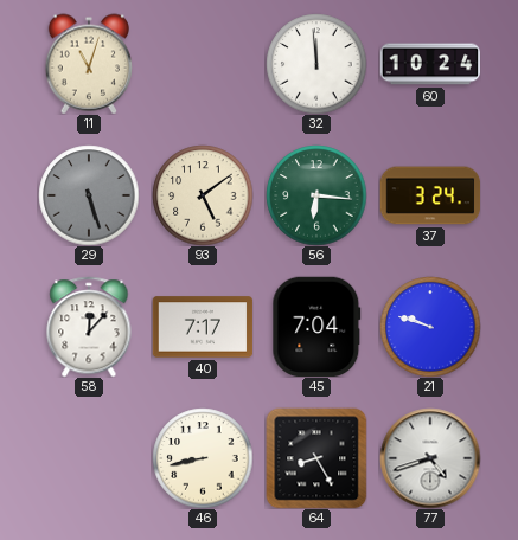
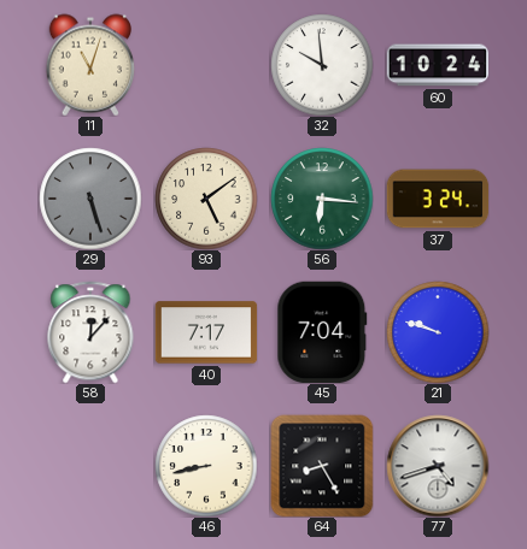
32: 11:59 -> 9:59
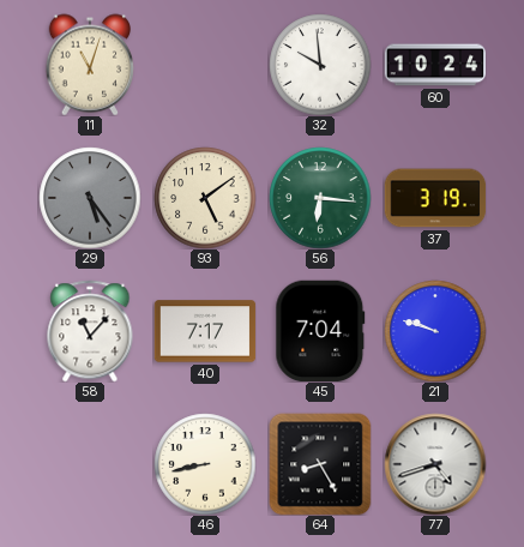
29: 5:27 -> 5:24
37: 3:24 -> 3:19
58: 12:07 -> 11:07
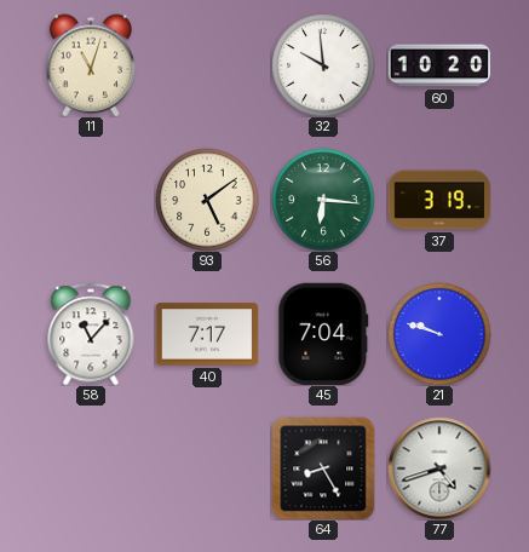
60: 10:24 -> 10:20
29: 5:24 -> none
46: 8:43 -> none
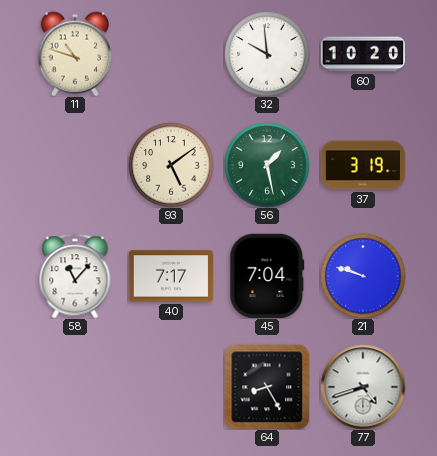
11: 11:03 -> 10:48
56: 6:16 -> 1:28
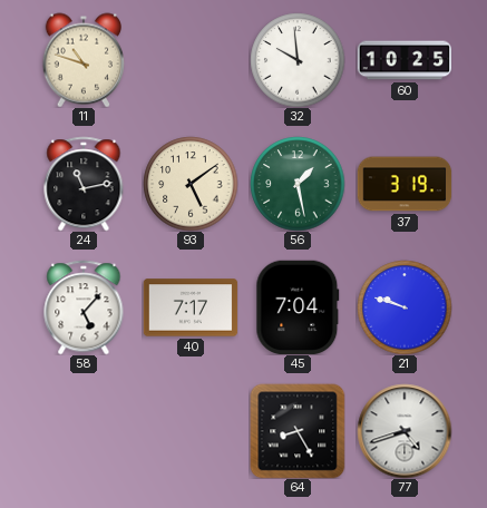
60: 10:20 -> 10:25
24: none -> 11:13
58: 11:07 -> 5:07
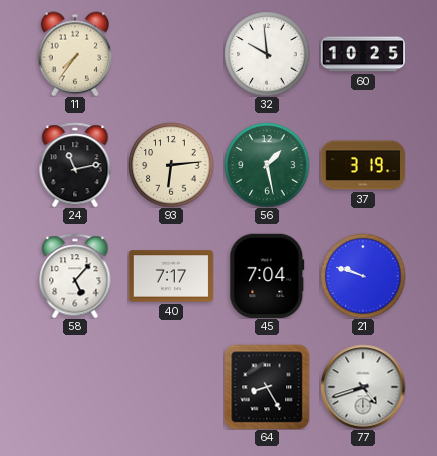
11: 10:48 -> 7:36
93: 5:09 -> 6:14
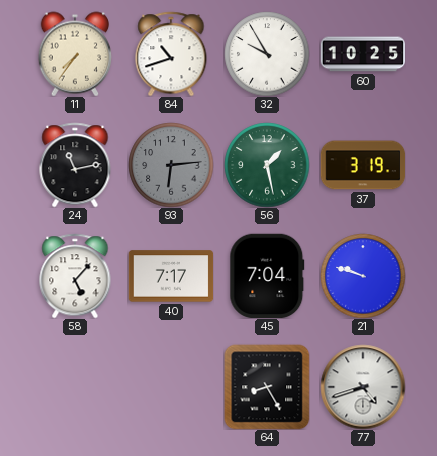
84: none -> 10:42
32: 9:59 -> 9:55
93 dial: cream -> grey
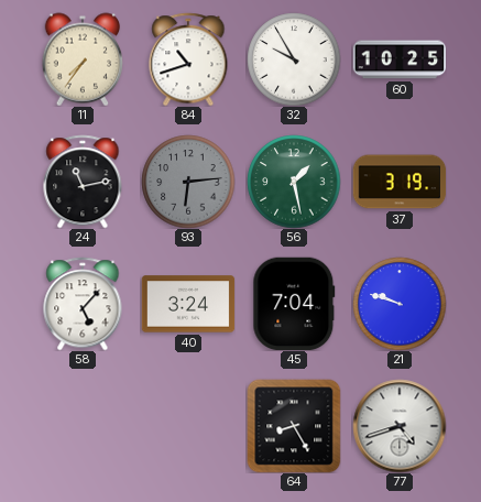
40: 7:17 -> 3:24
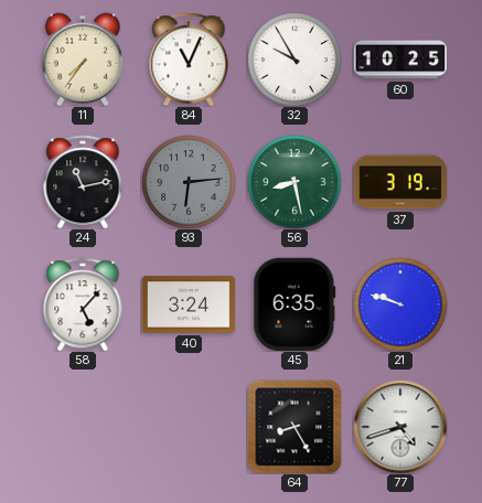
84: 10:42 -> 11:04
56: 1:28 -> 8:28
45: 7:04 -> 6:35
